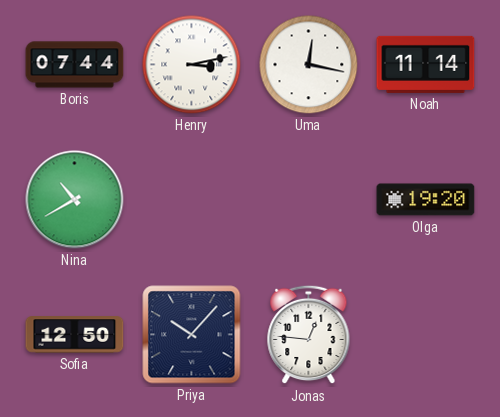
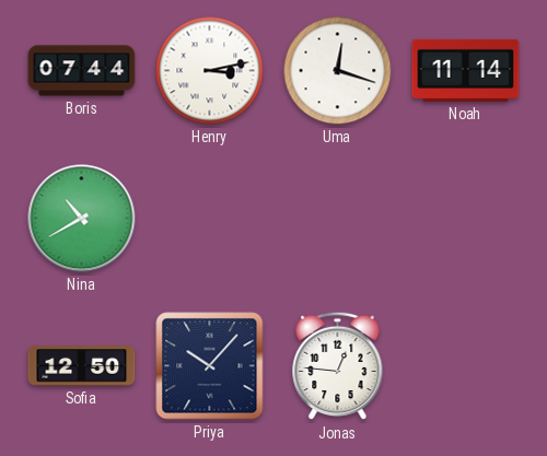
Uma: 12:17 -> 12:18
Olga: 19:20 -> none
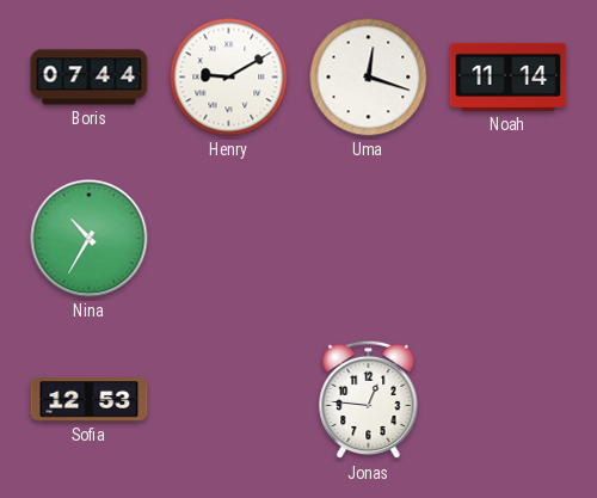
Henry: 3:13 -> 9:10
Nina: 10:40 -> 10:35
Sofia: 12:50 -> 12:53
Priya: 10:07 -> none
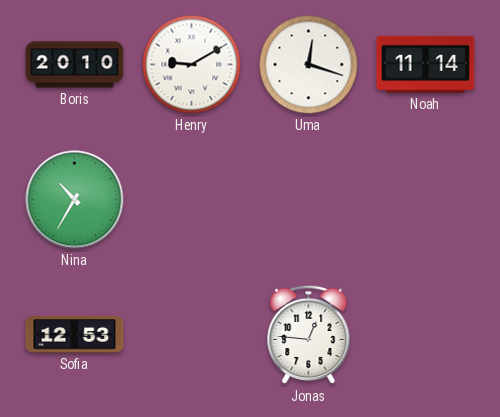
Boris: 07:44 -> 20:10
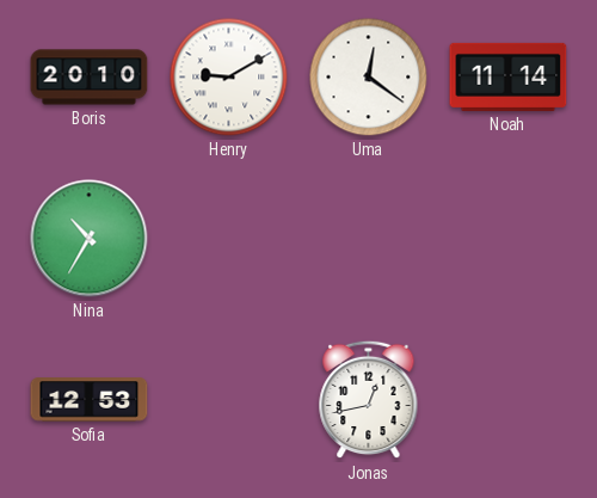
Uma: 12:18 -> 12:21
Jonas: 12:46 -> 12:43
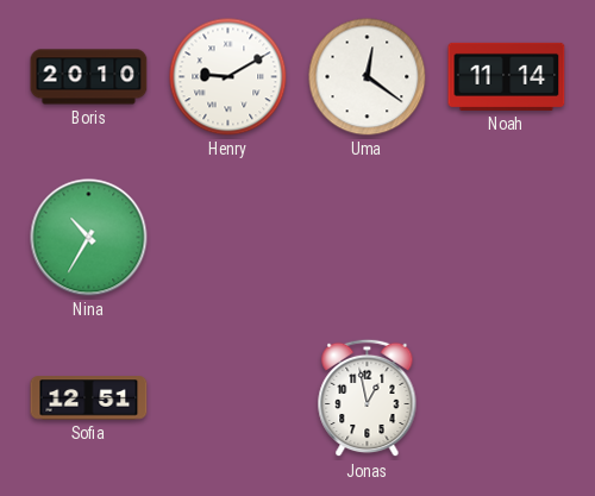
Sofia: 12:53 -> 12:51
Jonas: 12:43 -> 12:58
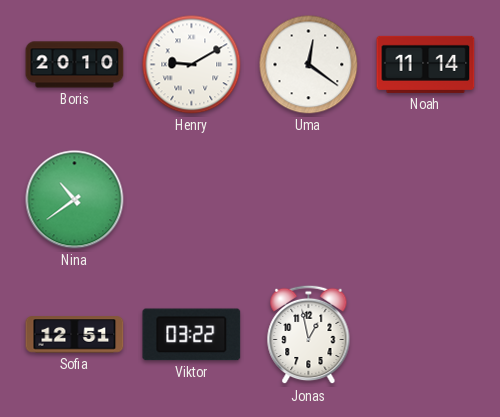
Nina: 10:35 -> 10:39
Viktor: none -> 03:22
